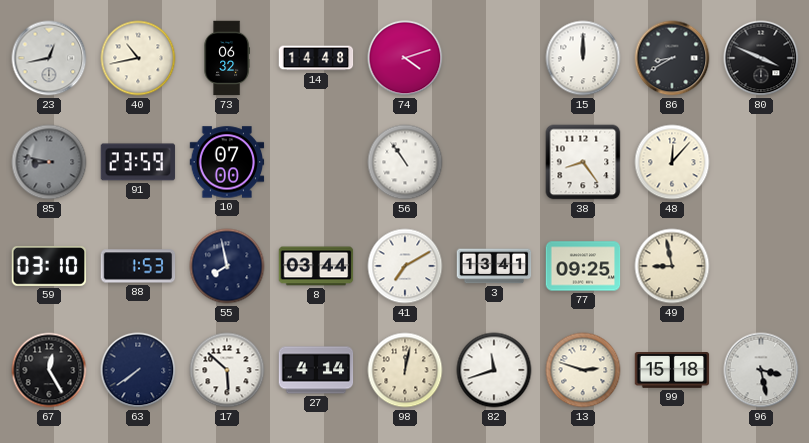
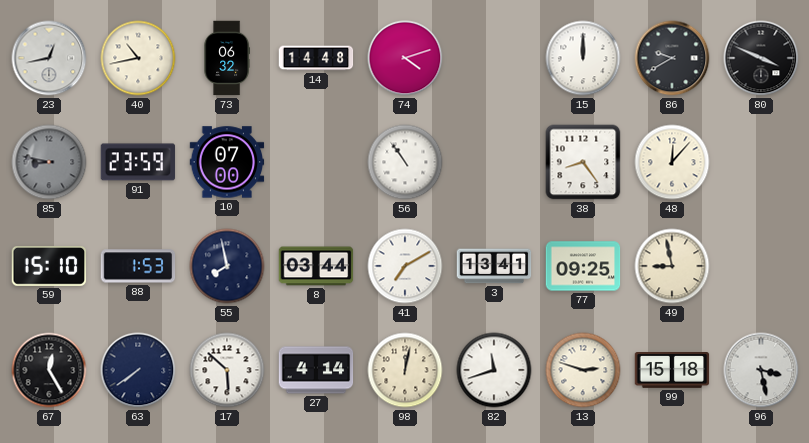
86: 8:40 -> 9:40
59: 03:10 -> 15:10
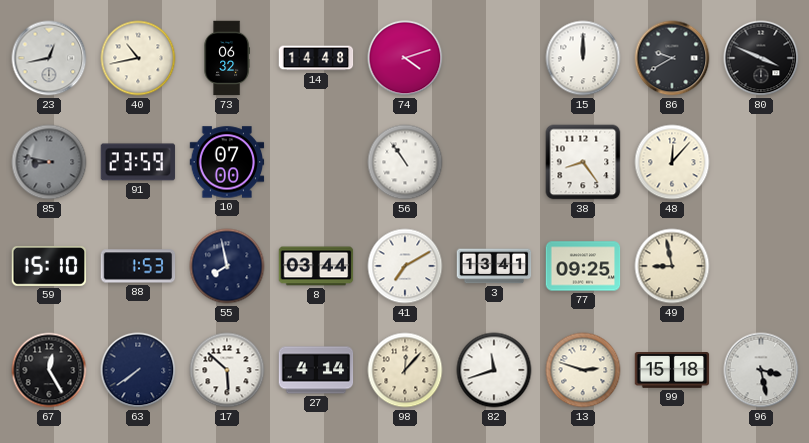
98: 12:02 -> 12:07
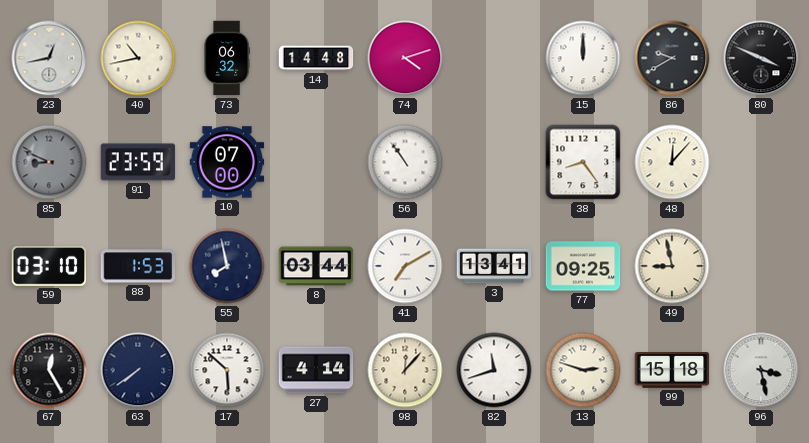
85: 8:47 -> 8:49
59: 15:10 -> 03:10
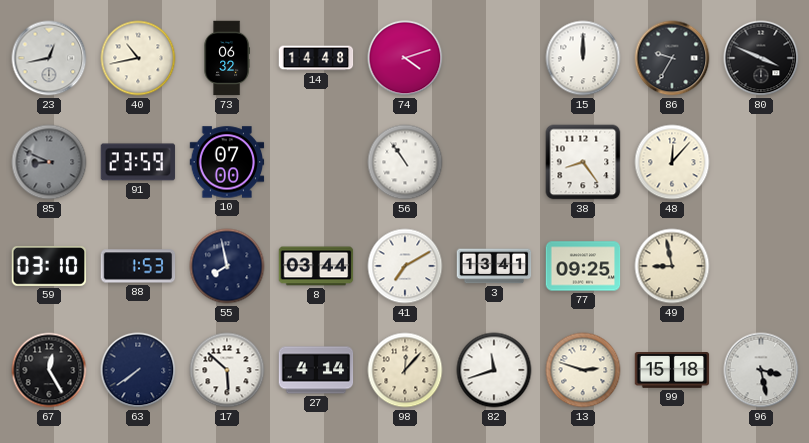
86: 9:40 -> 9:35
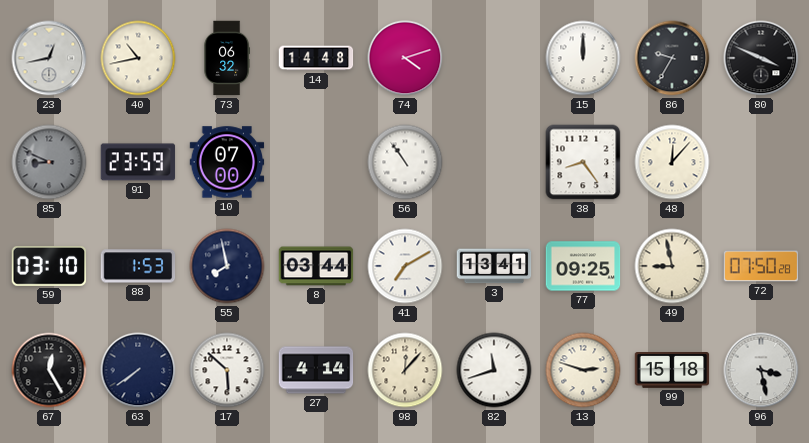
72: none -> 07:50
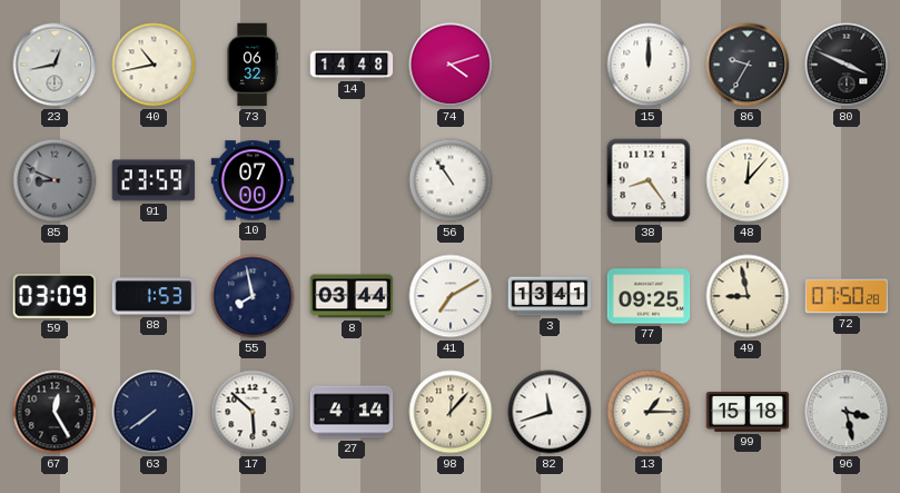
59: 03:10 -> 03:09
13: 2:48 -> 1:15
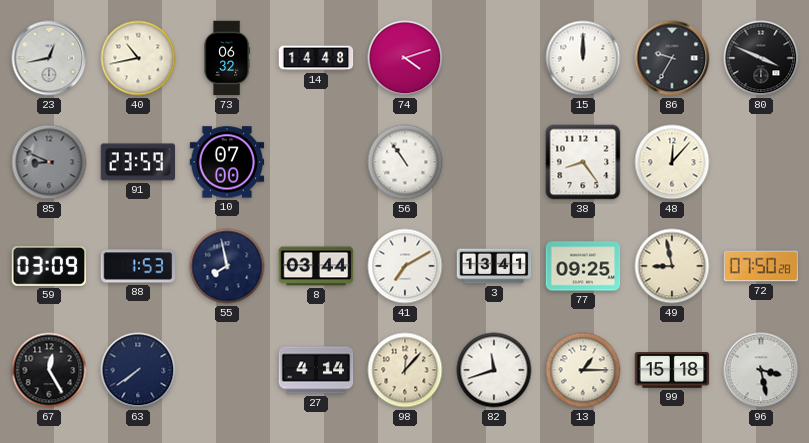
17: 5:52 -> none
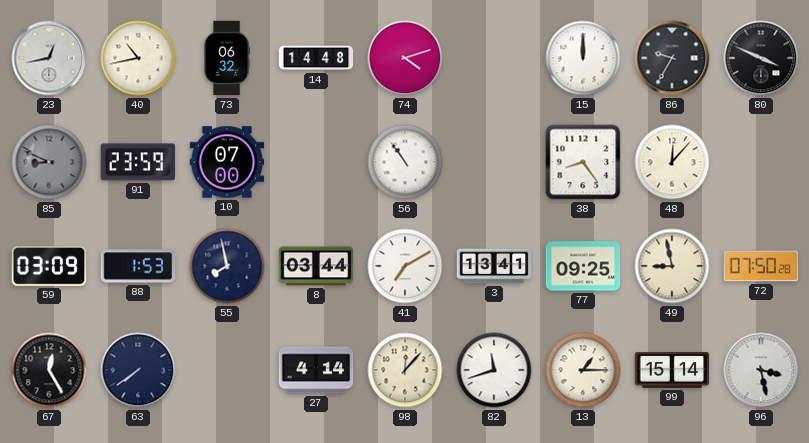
99: 15:18 -> 15:14
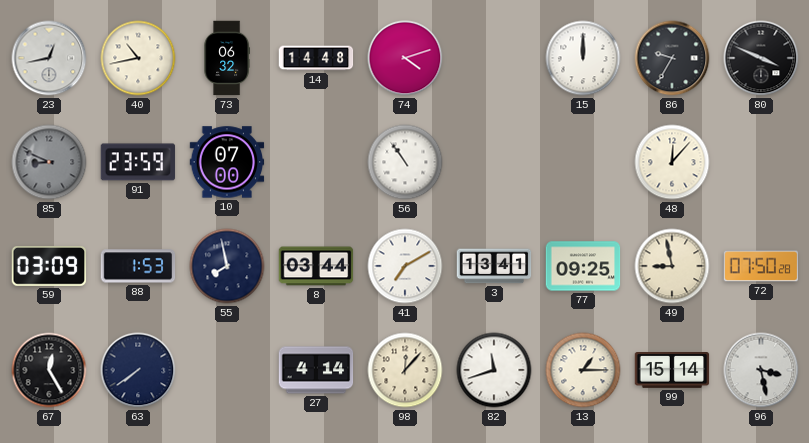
38: 8:24 -> none
